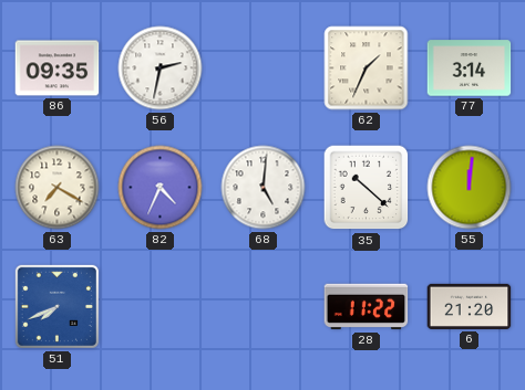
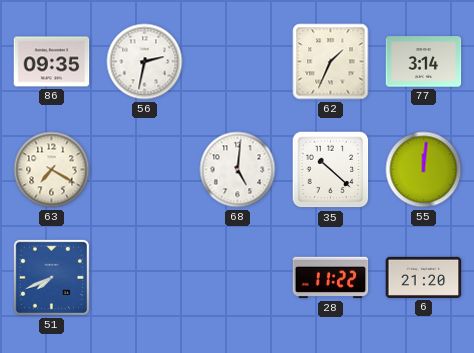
82: 4:34 -> none
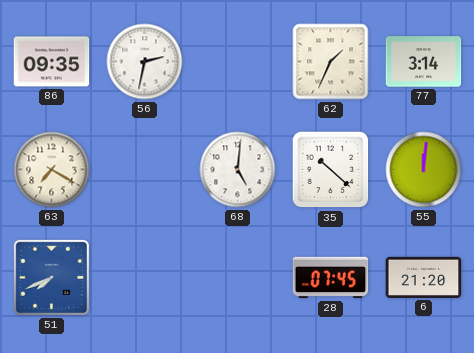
28: 11:22 -> 07:45
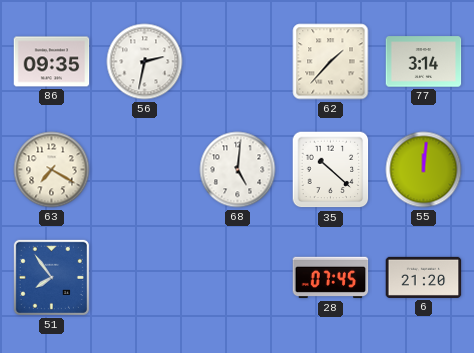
62: 1:34 -> 1:37
51: 7:41 -> 7:54
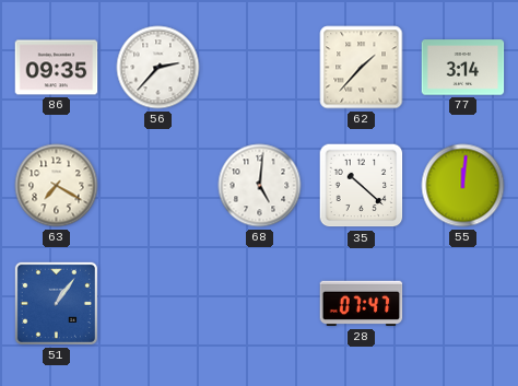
56: 2:32 -> 2:37
51: 7:54 -> 1:06
28: 07:45 -> 07:47
6: 21:20 -> none
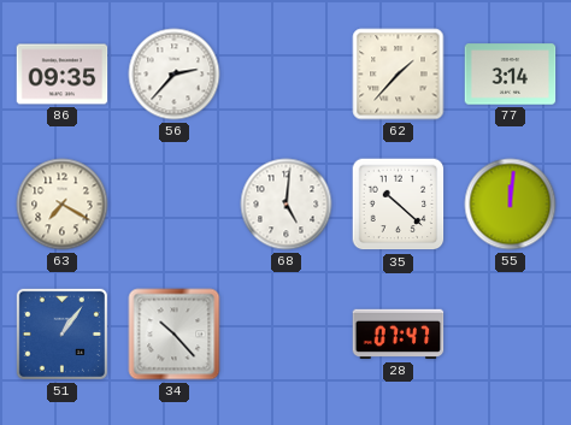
34: none -> 10:23
